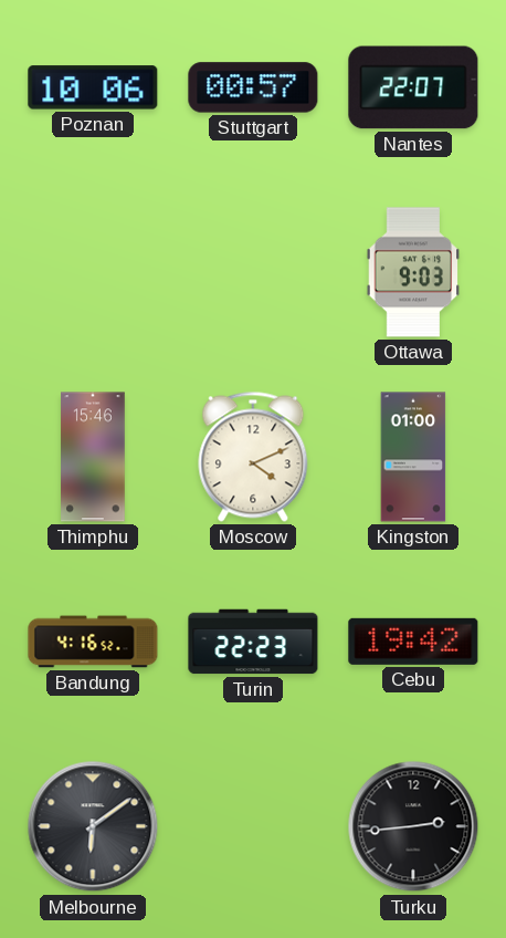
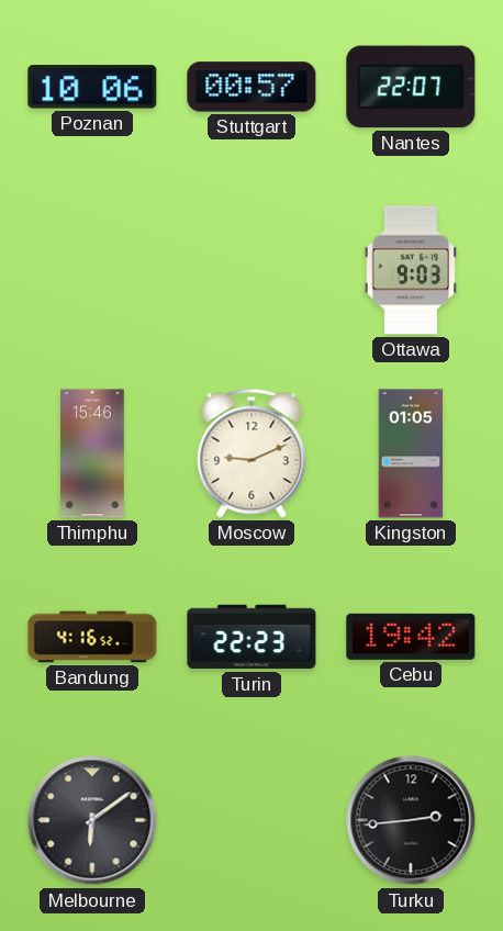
Moscow: 4:11 -> 9:11
Kingston: 01:00 -> 01:05
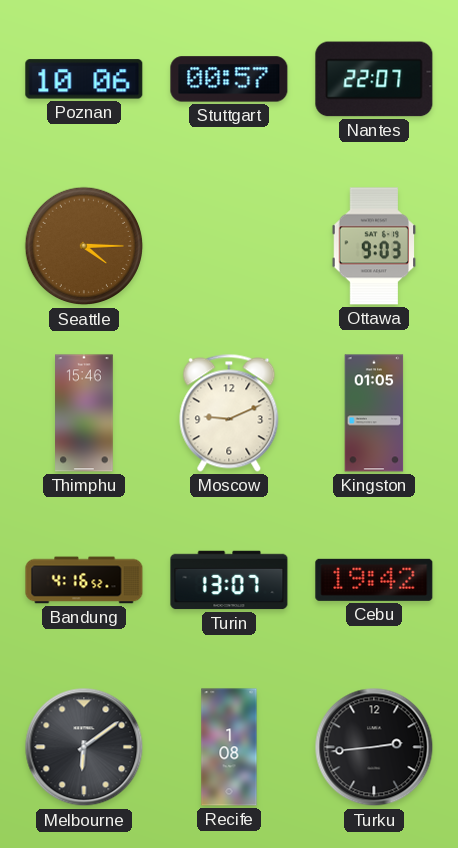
Seattle: none -> 4:15
Turin: 22:23 -> 13:07
Recife: none -> 1:08
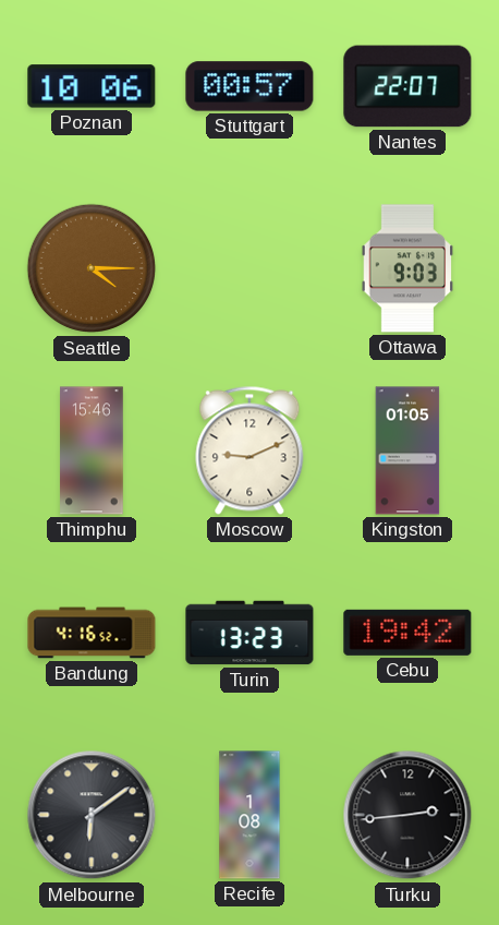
Turin: 13:07 -> 13:23
